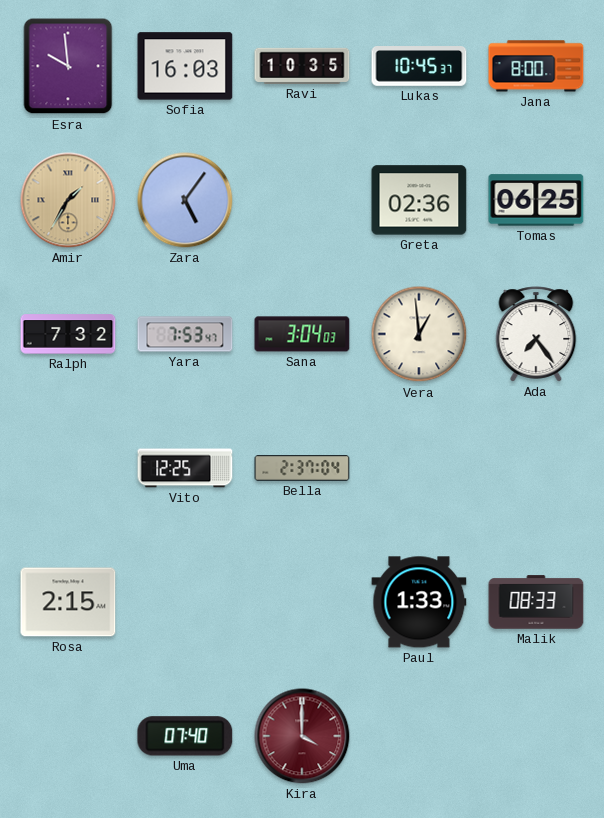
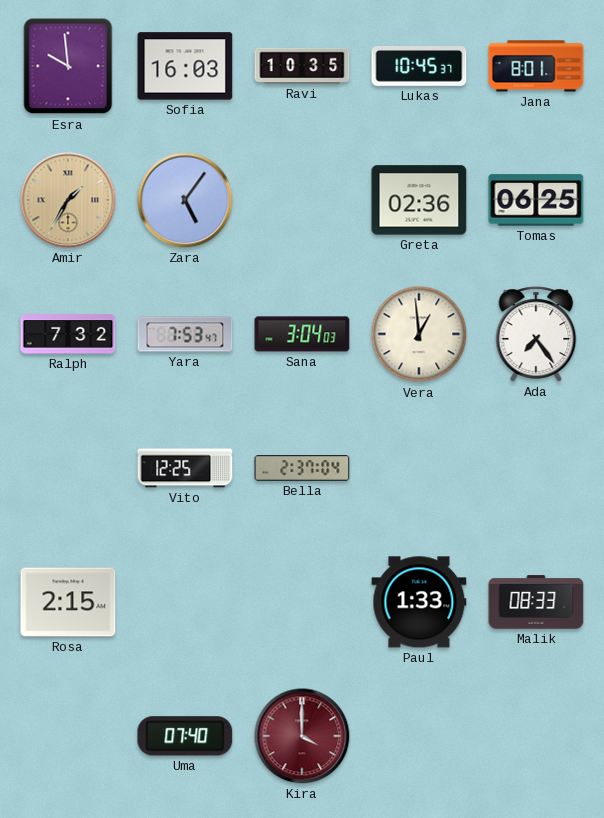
Jana: 8:00 -> 8:01
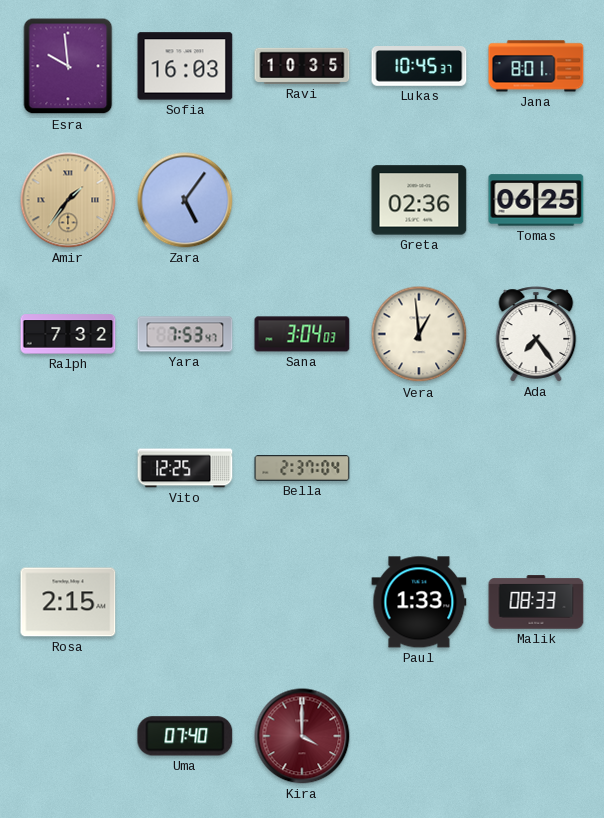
Amir: 1:35 -> 1:36
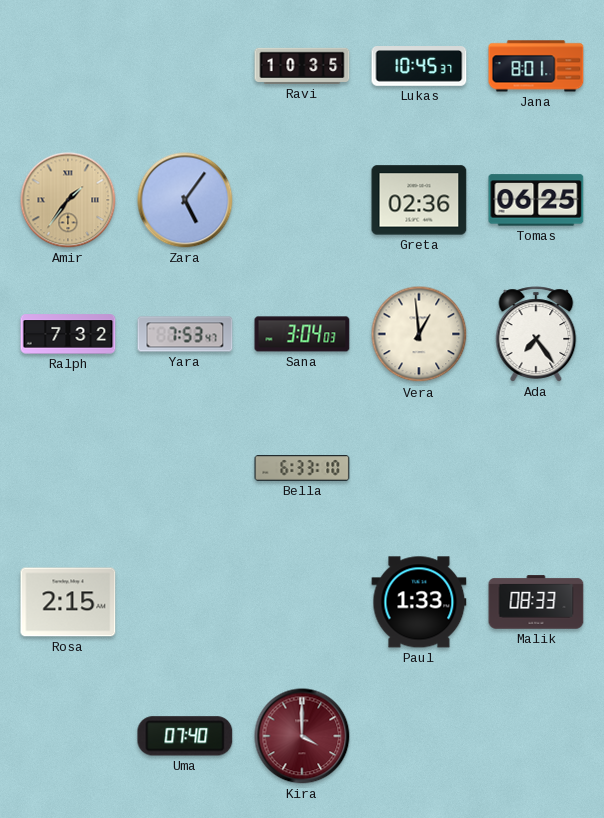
Esra: 9:59 -> none
Sofia: 16:03 -> none
Vito: 12:25 -> none
Bella: 2:37 -> 6:33
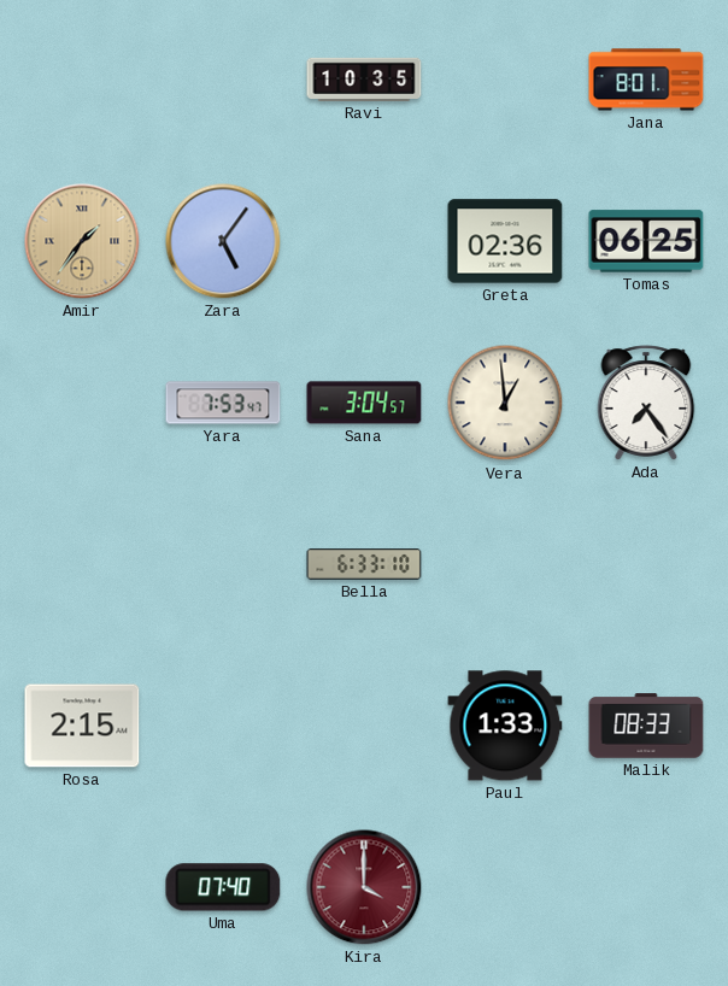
Lukas: 10:45 -> none
Ralph: 7:32 -> none
Sana: 3:04:03 -> 3:04:57
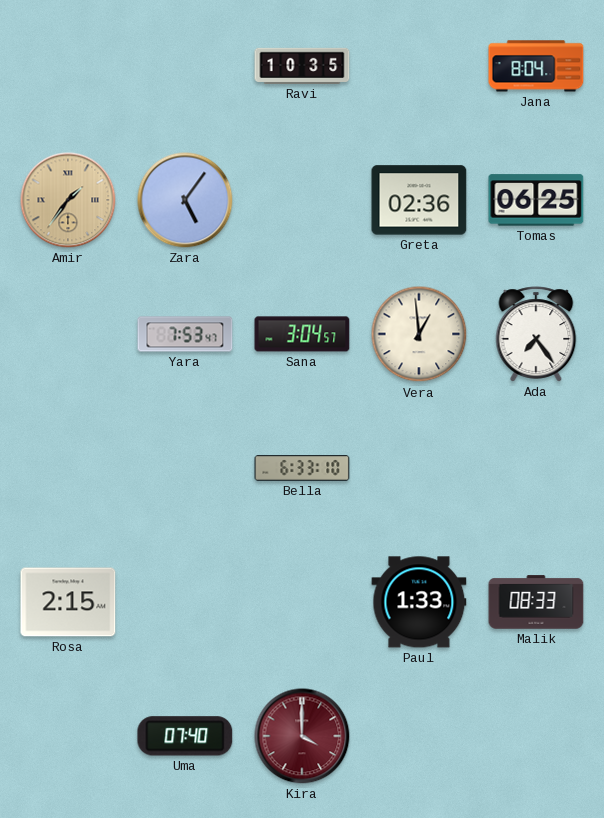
Jana: 8:01 -> 8:04
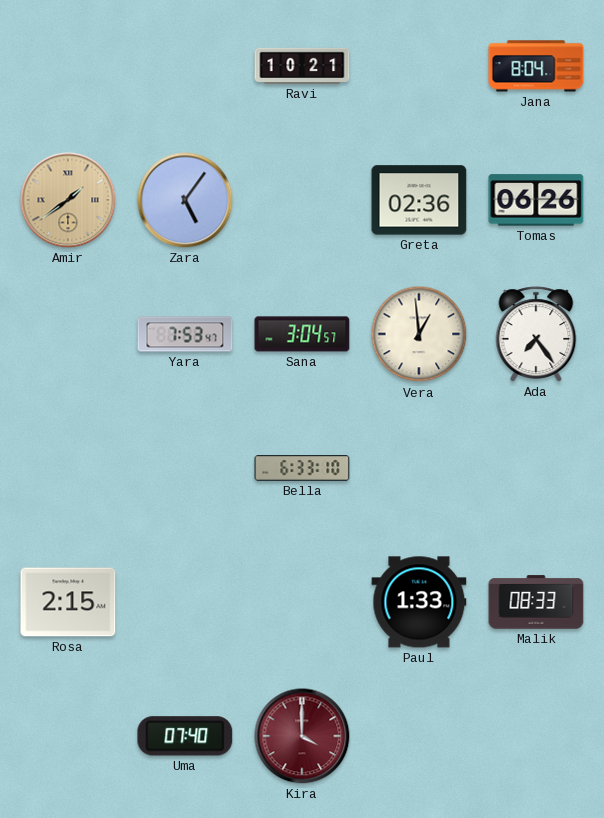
Ravi: 10:35 -> 10:21
Amir: 1:36 -> 1:39
Tomas: 06:25 -> 06:26
